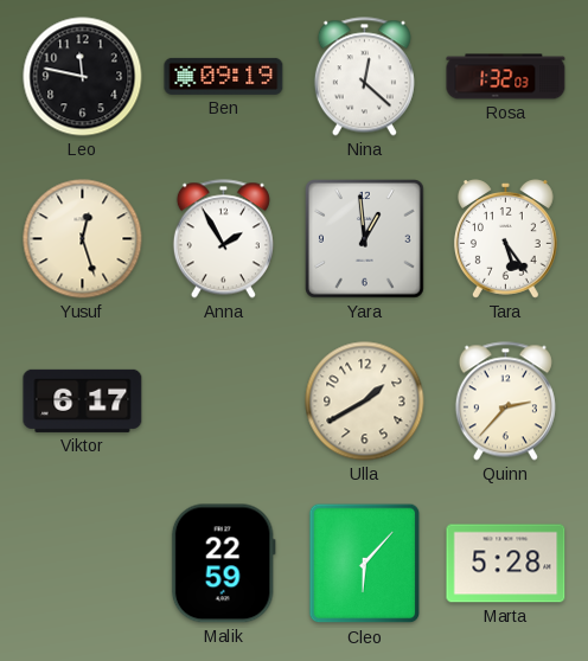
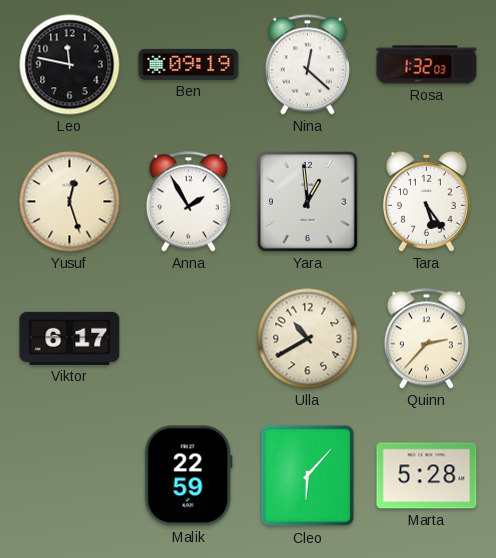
Ulla: 1:40 -> 10:40
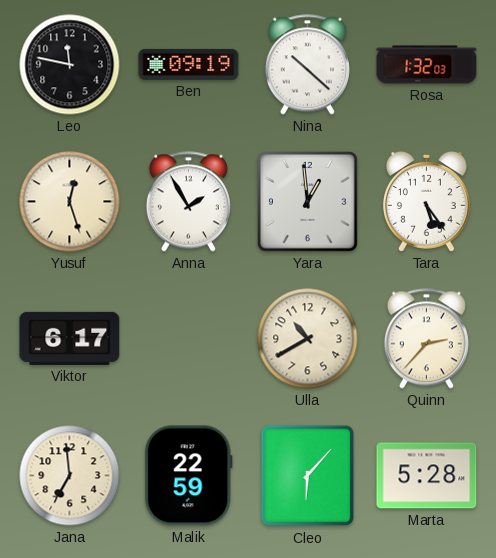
Nina: 12:22 -> 10:22
Jana: none -> 6:59
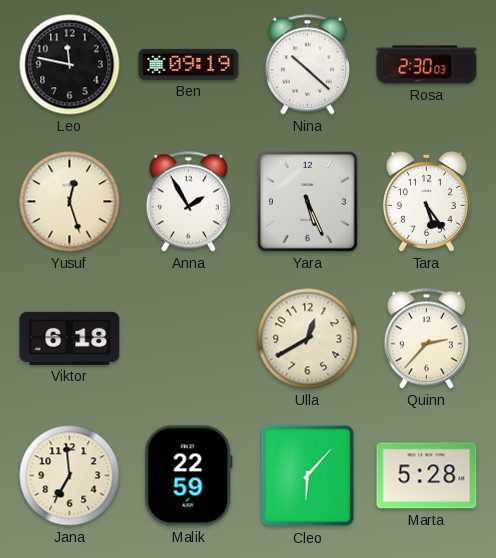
Rosa: 1:32 -> 2:30
Yara: 12:59 -> 5:26
Viktor: 6:17 -> 6:18
Ulla: 10:40 -> 12:40
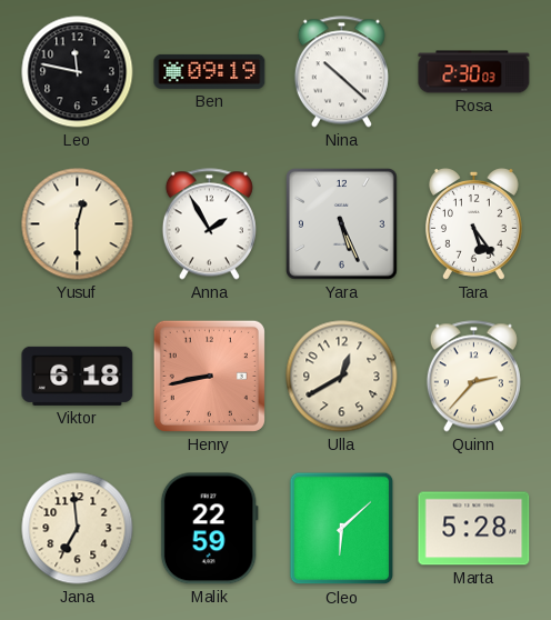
Yusuf: 12:27 -> 12:30
Henry: none -> 8:43
Cleo: 6:07 -> 6:08
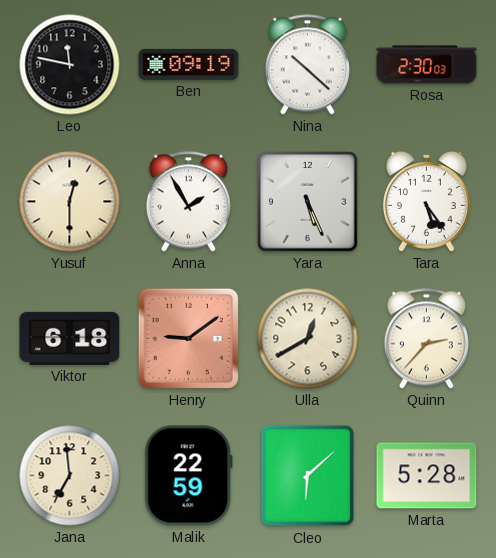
Henry: 8:43 -> 9:09
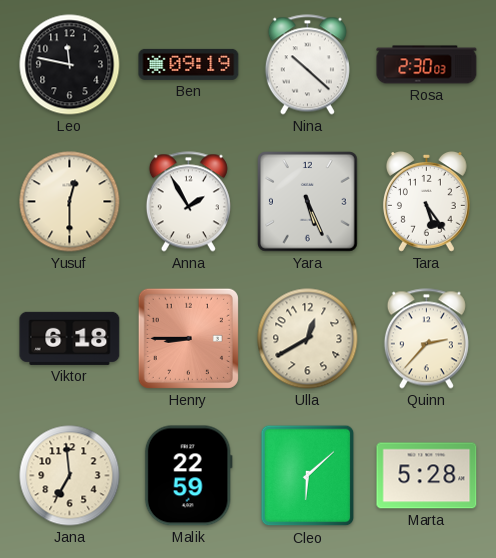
Henry: 9:09 -> 8:45
